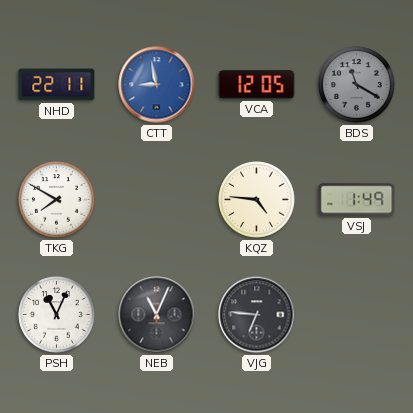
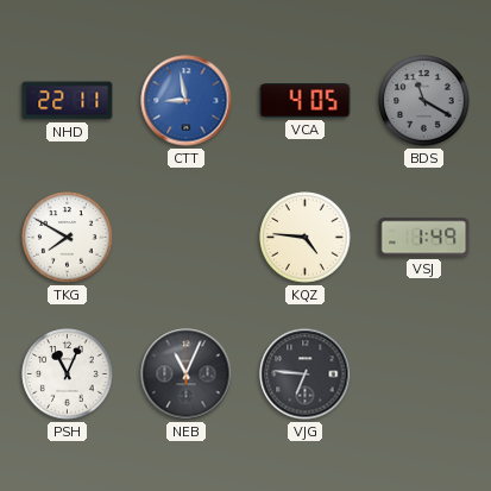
VCA: 12:05 -> 4:05
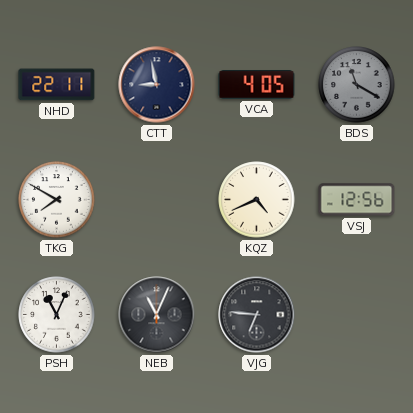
CTT dial: blue -> navy
KQZ: 4:46 -> 4:41
VSJ: 1:49 -> 12:56
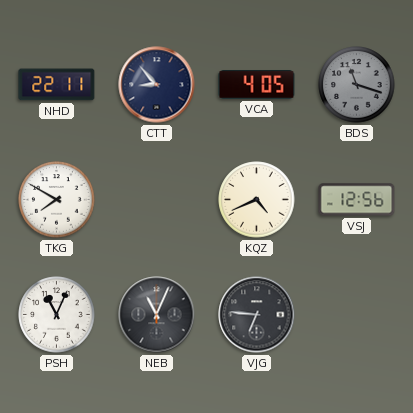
CTT: 8:58 -> 8:53
BDS: 11:20 -> 11:18
